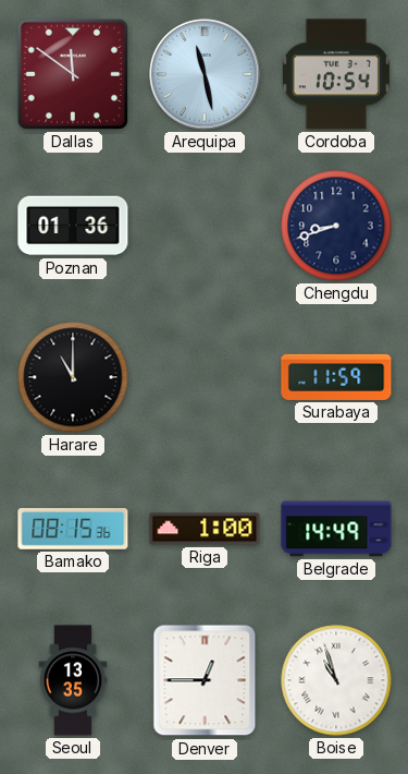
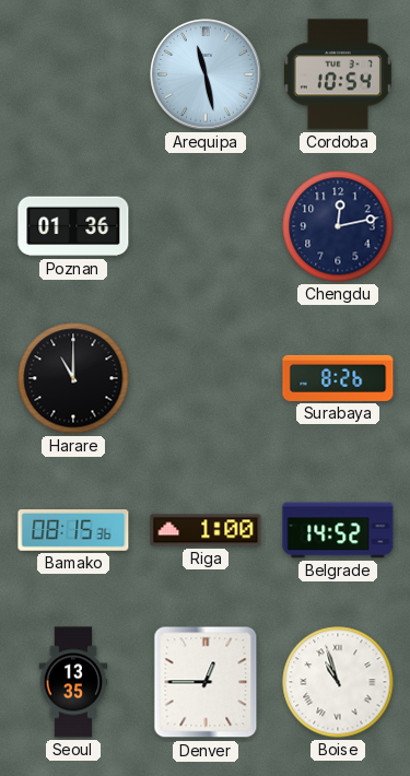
Dallas: 11:51 -> none
Chengdu: 8:42 -> 12:13
Surabaya: 11:59 -> 8:26
Belgrade: 14:49 -> 14:52
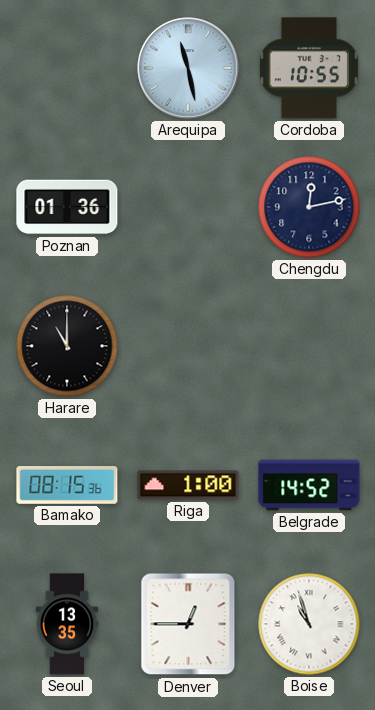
Cordoba: 10:54 -> 10:55
Surabaya: 8:26 -> none
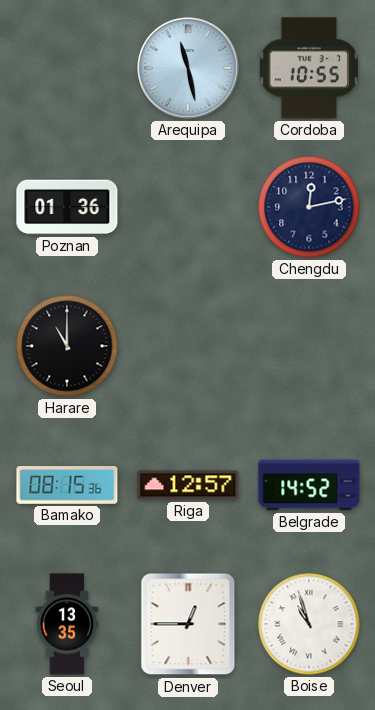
Riga: 1:00 -> 12:57
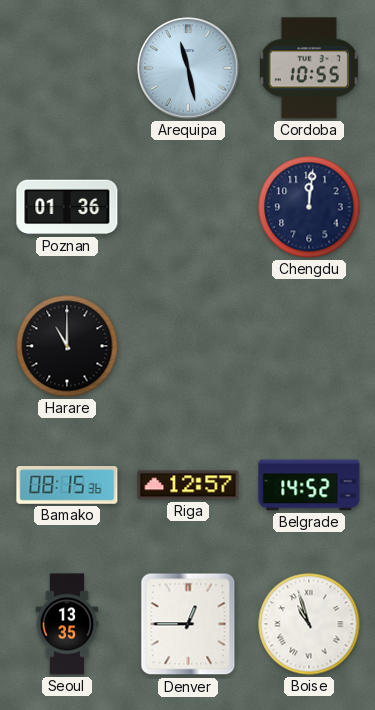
Chengdu: 12:13 -> 12:01
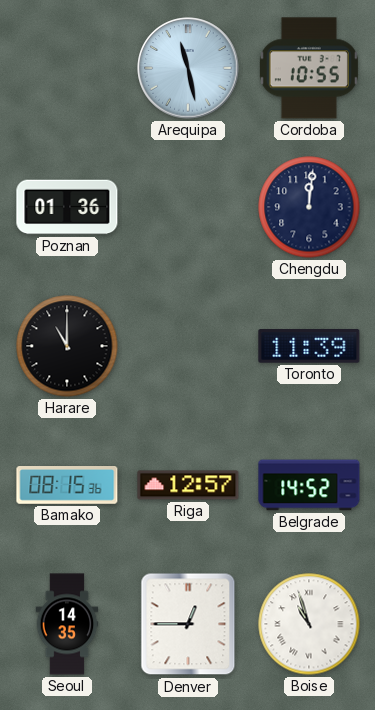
Toronto: none -> 11:39
Seoul: 13:35 -> 14:35
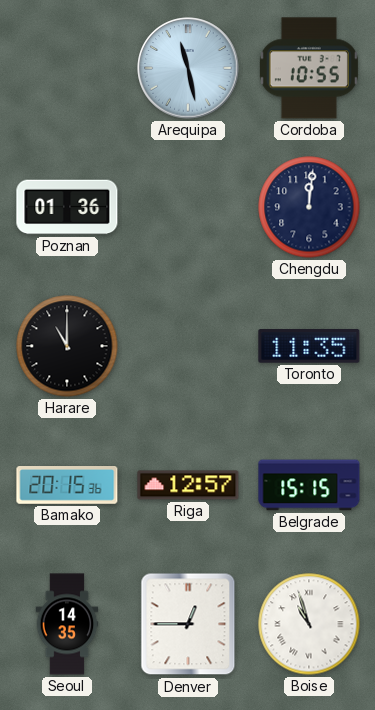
Toronto: 11:39 -> 11:35
Bamako: 08:15 -> 20:15
Belgrade: 14:52 -> 15:15
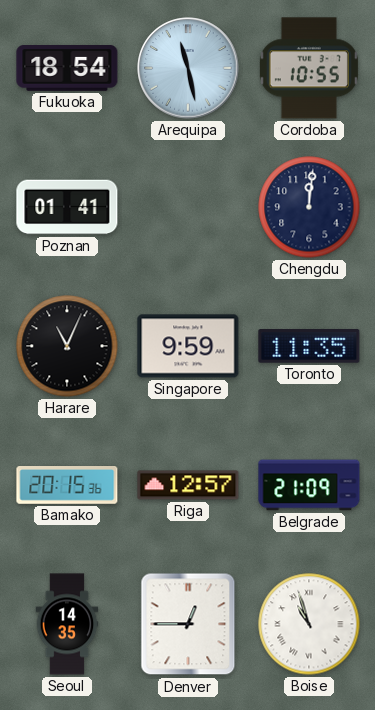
Fukuoka: none -> 18:54
Poznan: 01:36 -> 01:41
Harare: 11:00 -> 11:04
Singapore: none -> 9:59
Belgrade: 15:15 -> 21:09
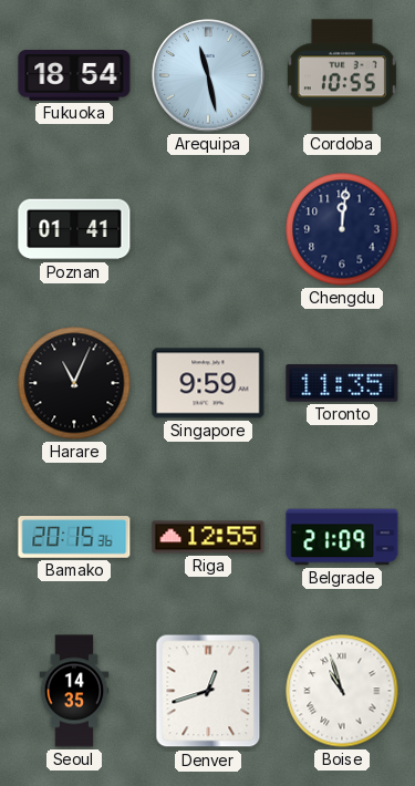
Riga: 12:57 -> 12:55
Denver: 12:45 -> 12:42
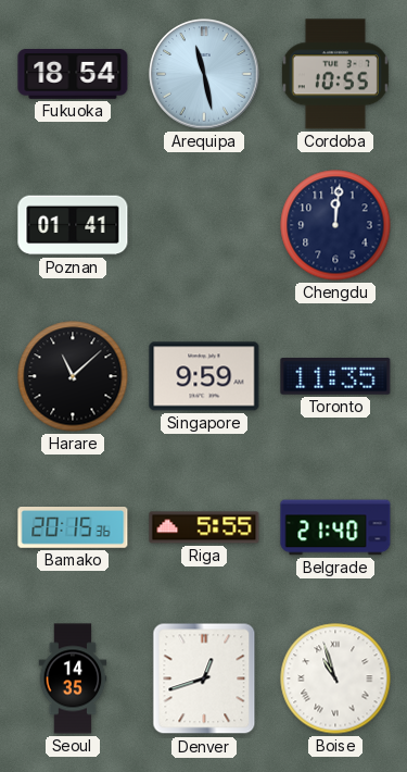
Harare: 11:04 -> 11:08
Riga: 12:55 -> 5:55
Belgrade: 21:09 -> 21:40
